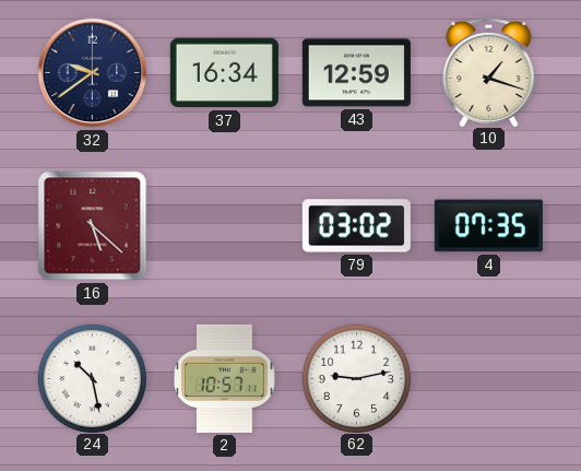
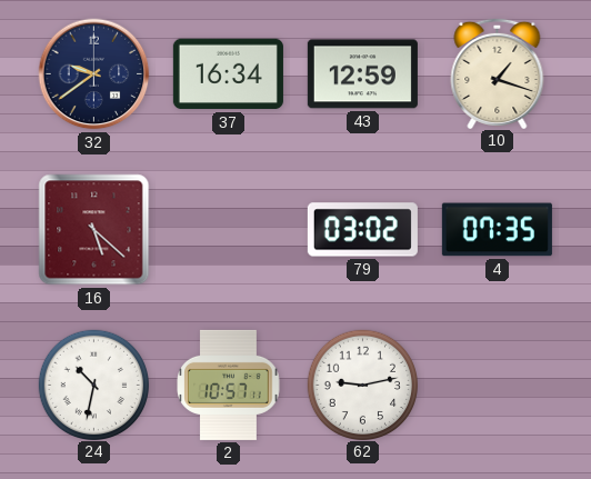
24: 10:28 -> 10:32
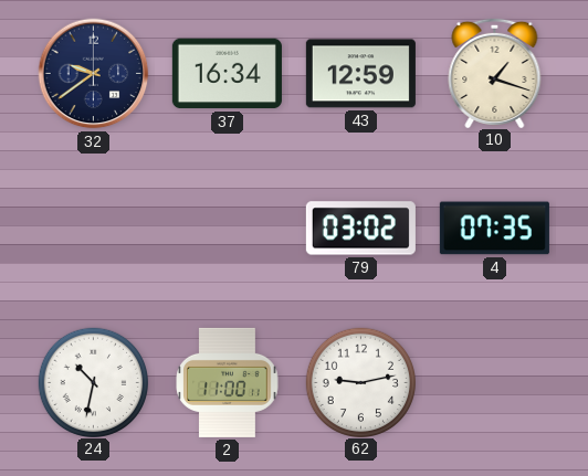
16: 5:22 -> none
2: 10:57 -> 11:00
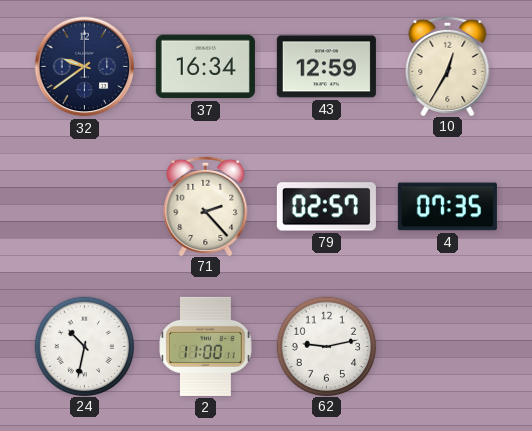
10: 1:18 -> 12:35
71: none -> 2:23
79: 03:02 -> 02:57
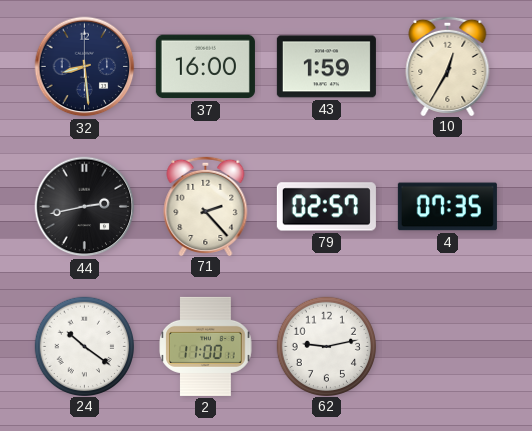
32: 9:39 -> 8:29
37: 16:34 -> 16:00
43: 12:59 -> 1:59
44: none -> 2:43
24: 10:32 -> 10:21
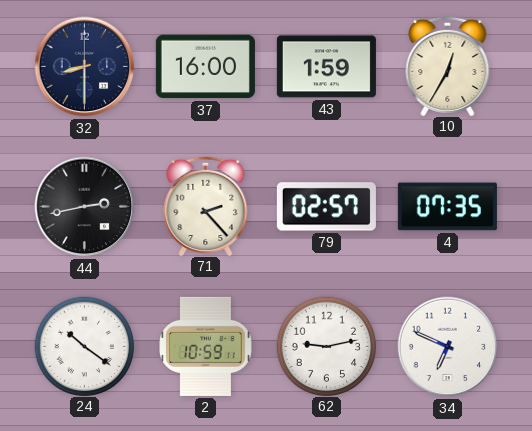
32: 8:29 -> 8:30
2: 11:00 -> 10:59
34: none -> 6:49
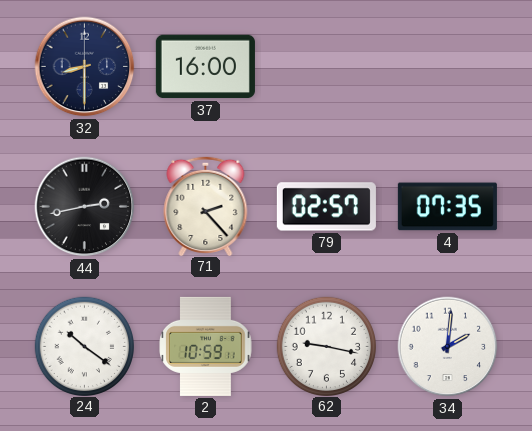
43: 1:59 -> none
10: 12:35 -> none
62: 9:13 -> 9:17
34: 6:49 -> 2:01
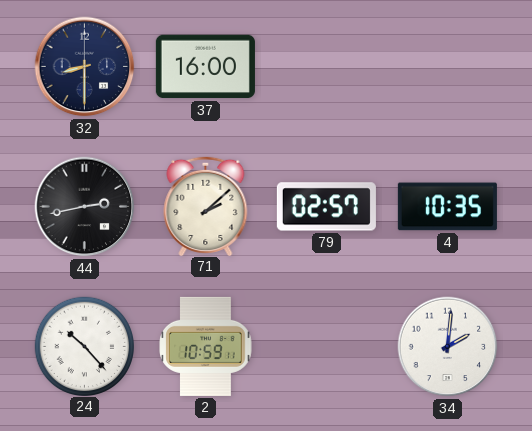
71: 2:23 -> 2:08
4: 07:35 -> 10:35
24: 10:21 -> 10:23
62: 9:17 -> none
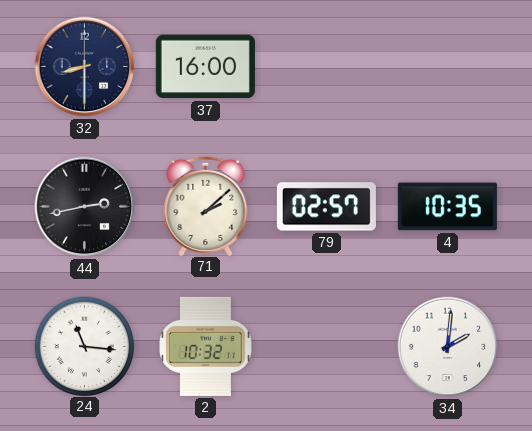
24: 10:23 -> 11:16
2: 10:59 -> 10:32
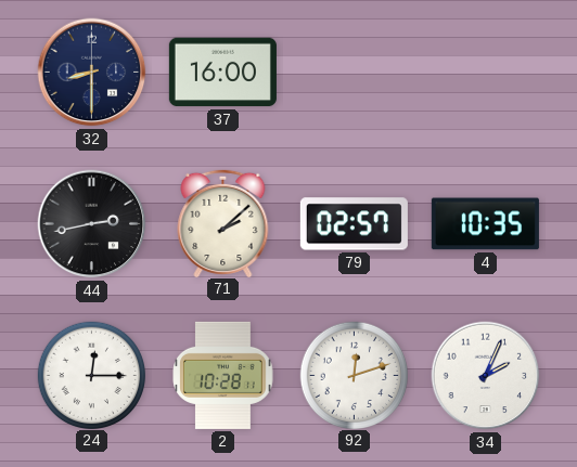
24: 11:16 -> 12:15
2: 10:32 -> 10:28
92: none -> 12:12
34: 2:01 -> 2:04
